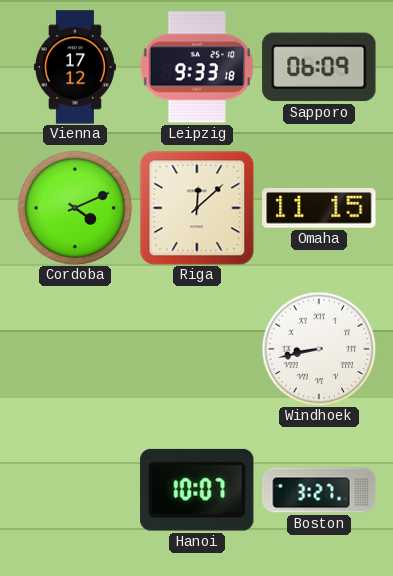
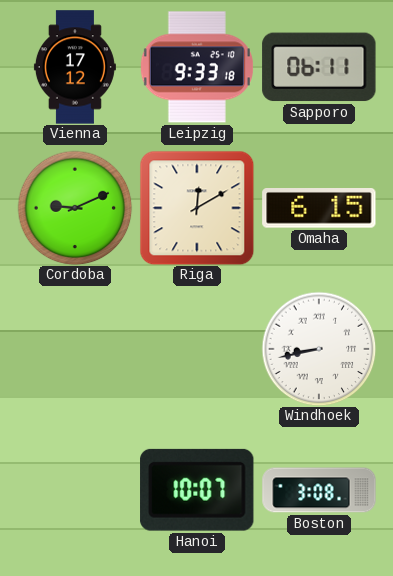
Sapporo: 06:09 -> 06:11
Cordoba: 4:11 -> 9:11
Riga: 12:08 -> 12:10
Omaha: 11:15 -> 6:15
Boston: 3:27 -> 3:08
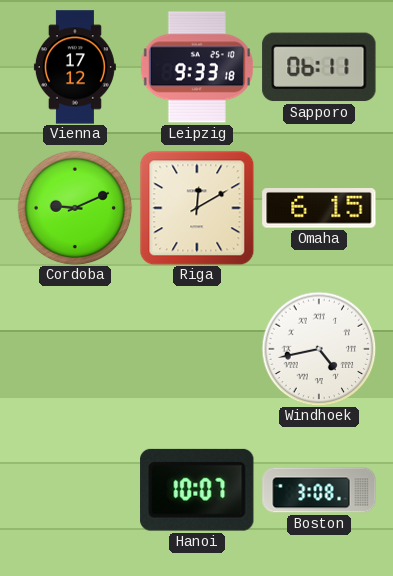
Windhoek: 8:43 -> 4:43
